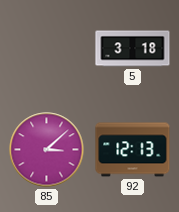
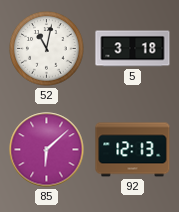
52: none -> 11:02
85: 3:08 -> 6:08
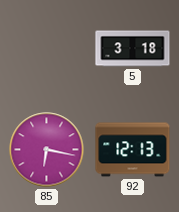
52: 11:02 -> none
85: 6:08 -> 6:17
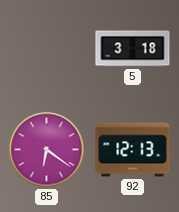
85: 6:17 -> 6:21
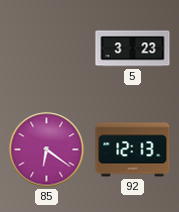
5: 3:18 -> 3:23
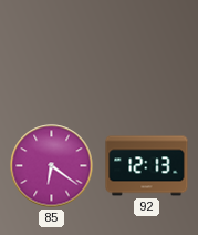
5: 3:23 -> none
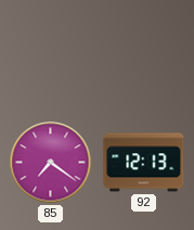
85: 6:21 -> 7:21
